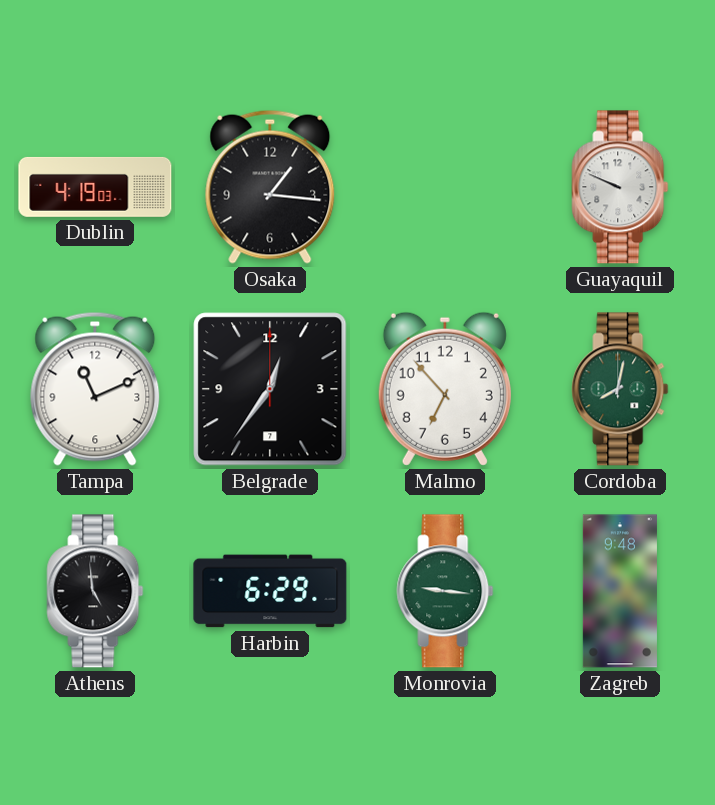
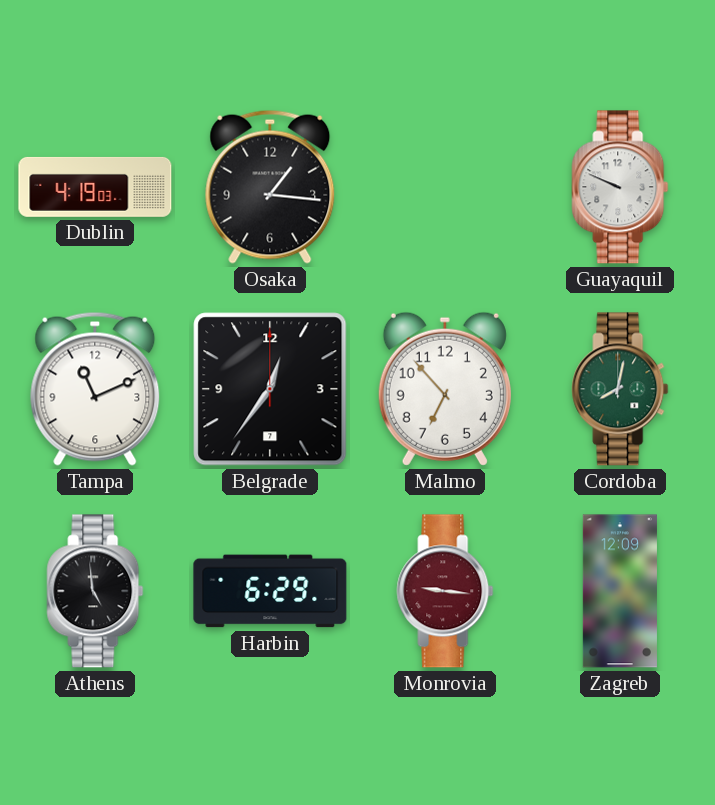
Monrovia dial: green -> burgundy
Zagreb: 9:48 -> 12:09
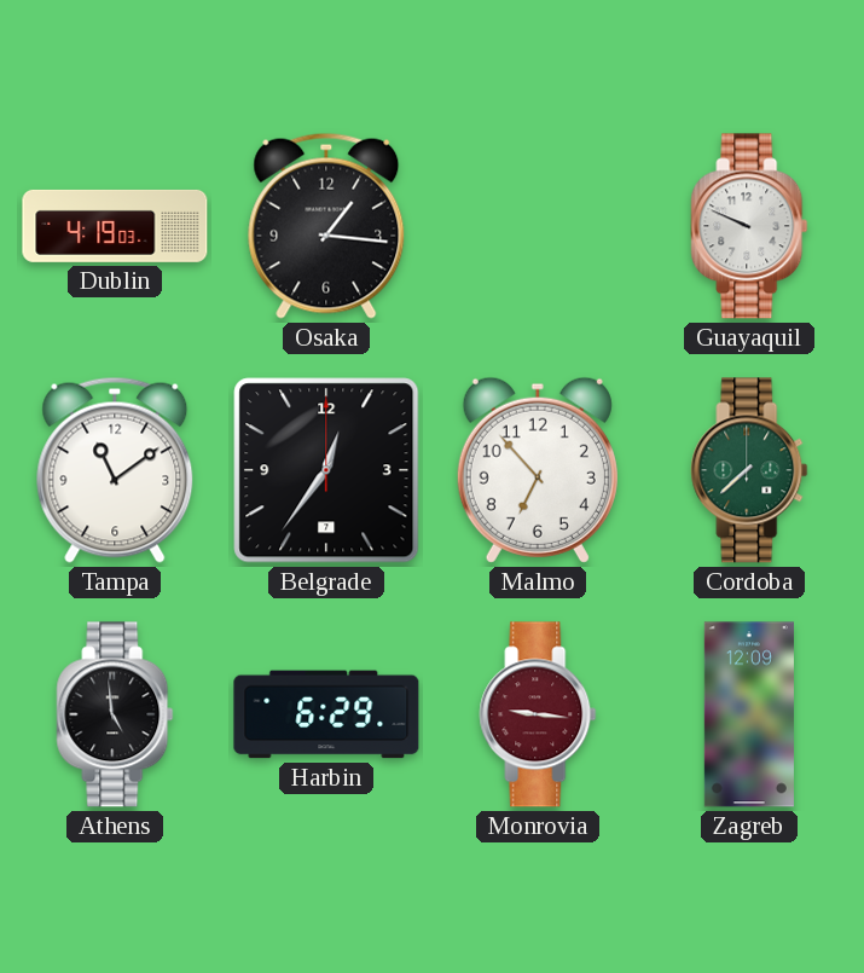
Tampa: 11:11 -> 11:09
Cordoba: 8:02 -> 7:38
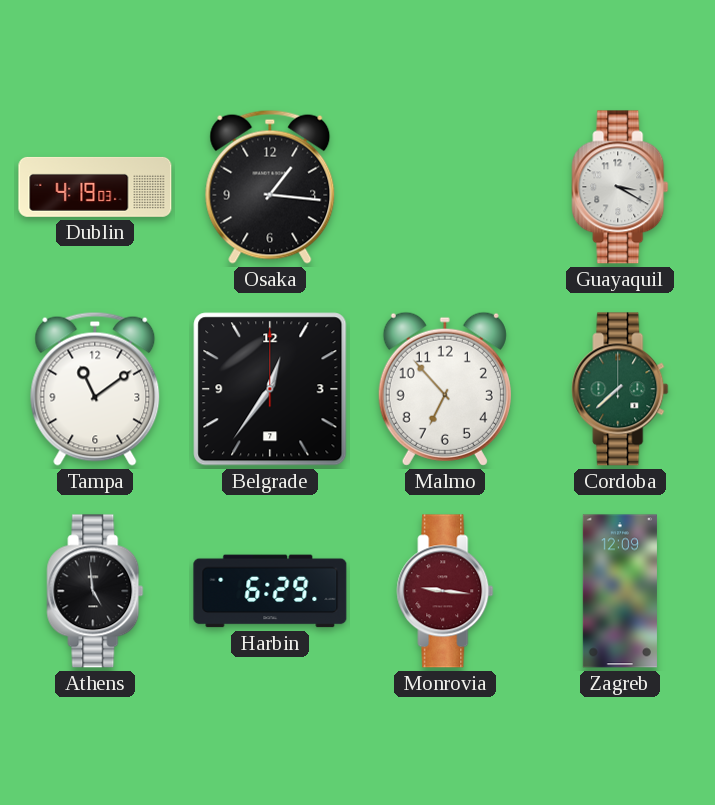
Guayaquil: 9:49 -> 3:20
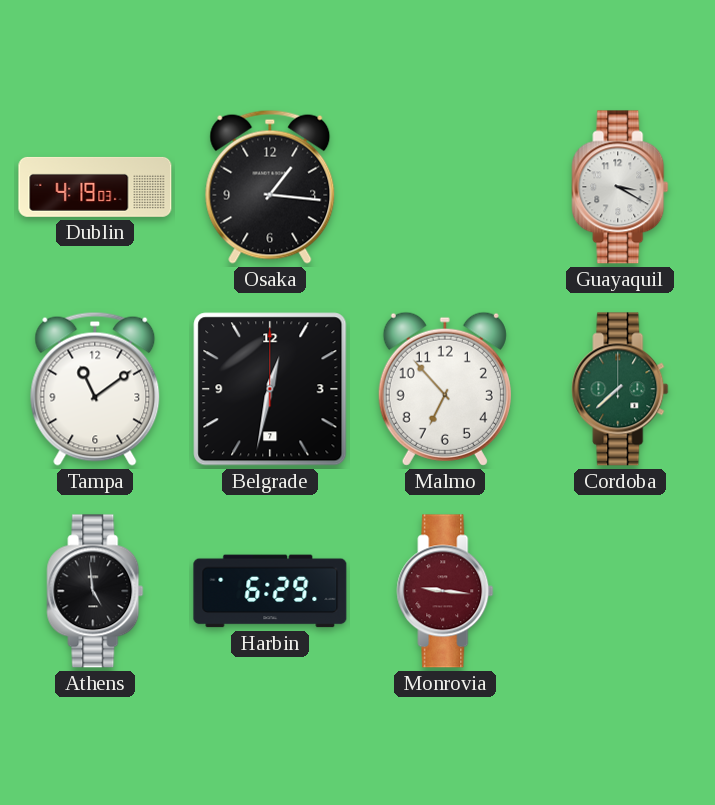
Belgrade: 12:36 -> 12:32
Zagreb: 12:09 -> none
